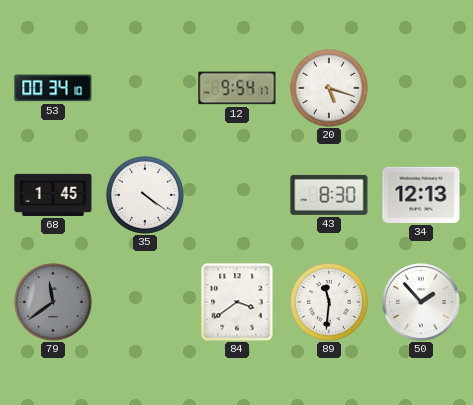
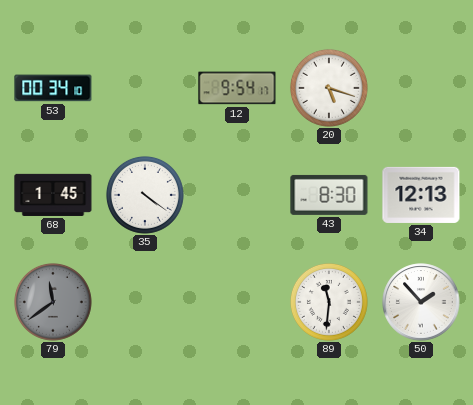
84: 3:39 -> none
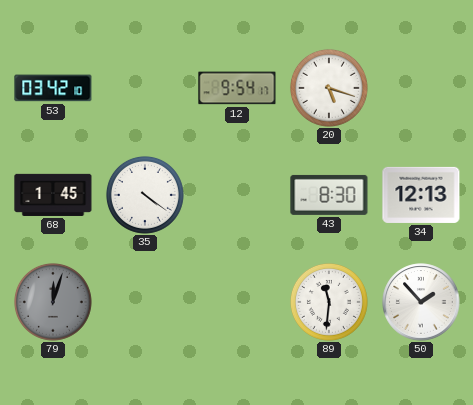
53: 00:34 -> 03:42
79: 11:39 -> 12:03
